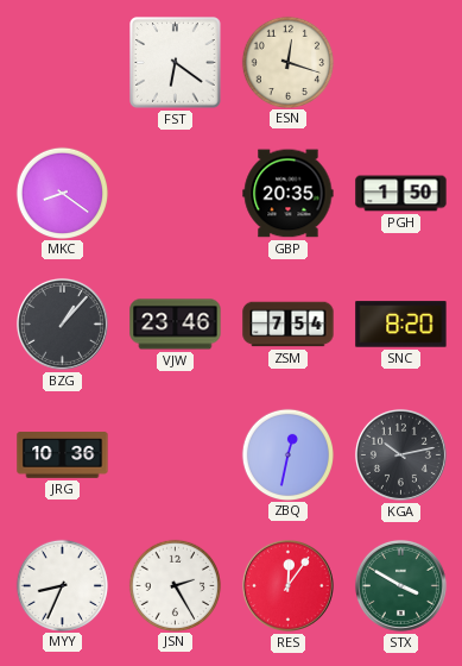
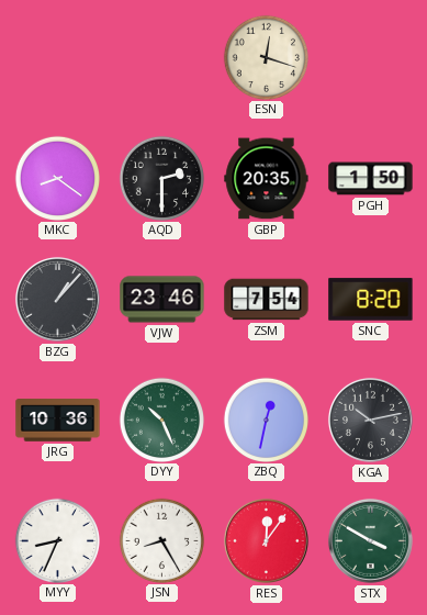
FST: 6:21 -> none
AQD: none -> 2:30
DYY: none -> 10:26
JSN: 2:25 -> 8:25
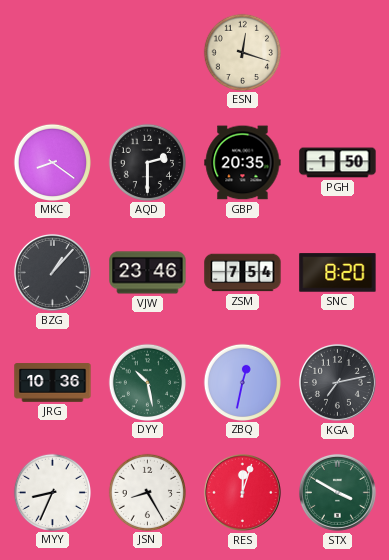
DYY: 10:26 -> 10:28
KGA: 10:13 -> 7:13
RES: 12:06 -> 12:03
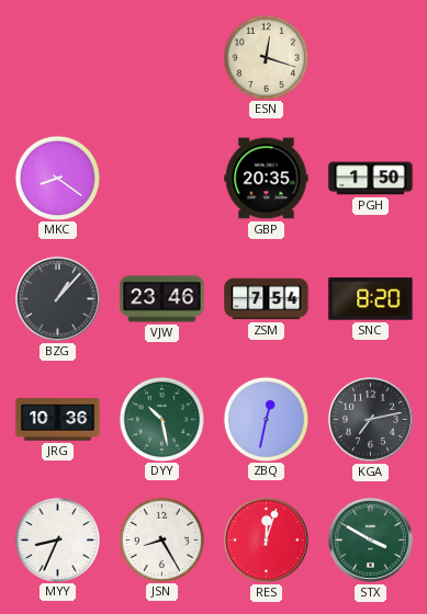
AQD: 2:30 -> none
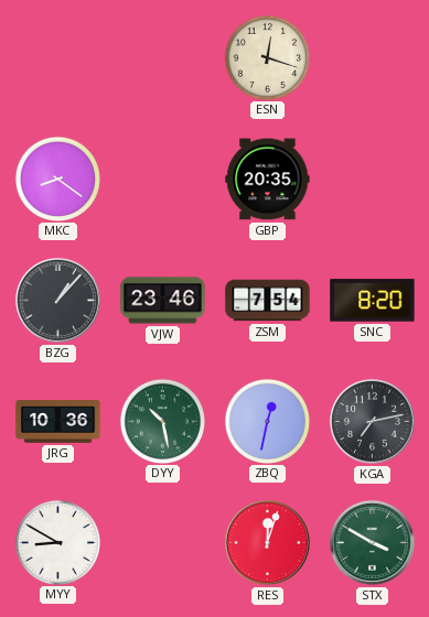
PGH: 1:50 -> none
MYY: 8:34 -> 8:50
JSN: 8:25 -> none
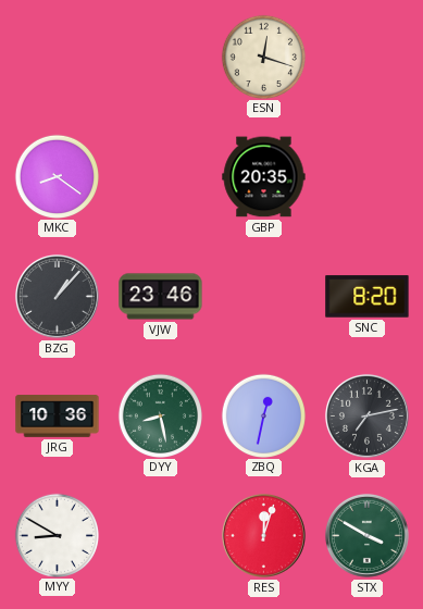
ZSM: 7:54 -> none
DYY: 10:28 -> 8:28
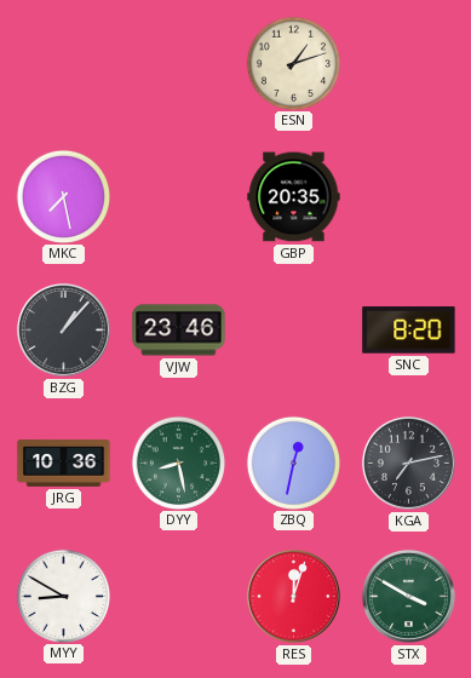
ESN: 12:18 -> 1:12
MKC: 8:21 -> 7:28
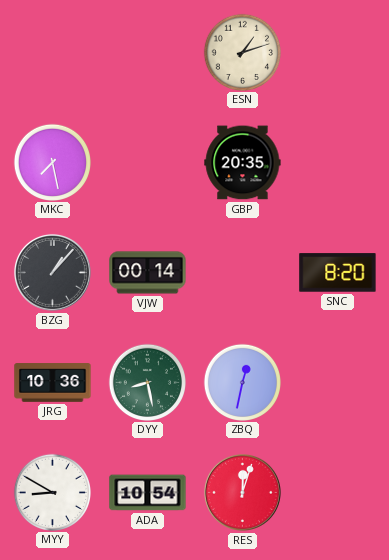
VJW: 23:46 -> 00:14
KGA: 7:13 -> none
ADA: none -> 10:54
STX: 3:50 -> none
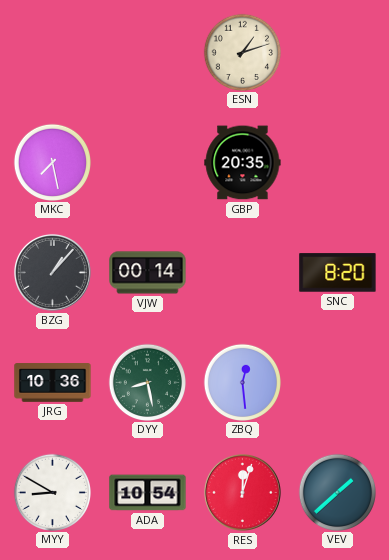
ZBQ: 12:32 -> 12:29
VEV: none -> 1:38
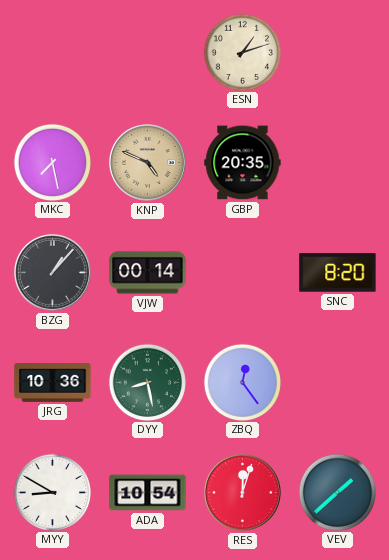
KNP: none -> 4:49
ZBQ: 12:29 -> 12:24
